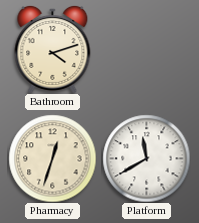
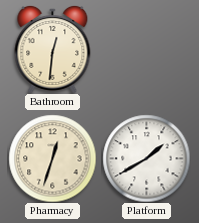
Bathroom: 4:12 -> 12:31
Platform: 11:40 -> 1:40
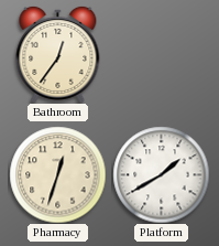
Bathroom: 12:31 -> 12:36
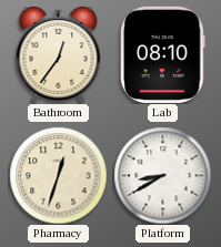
Lab: none -> 08:10
Platform: 1:40 -> 8:40
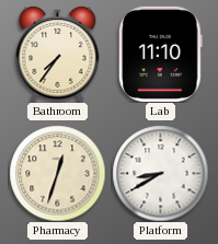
Bathroom: 12:36 -> 7:36
Lab: 08:10 -> 11:10
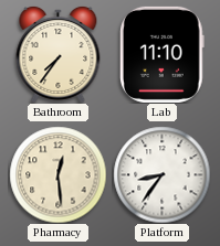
Pharmacy: 12:33 -> 12:29
Platform: 8:40 -> 8:36
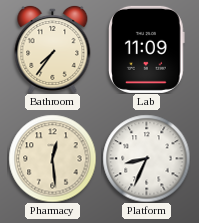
Lab: 11:10 -> 11:09
Platform: 8:36 -> 8:34
